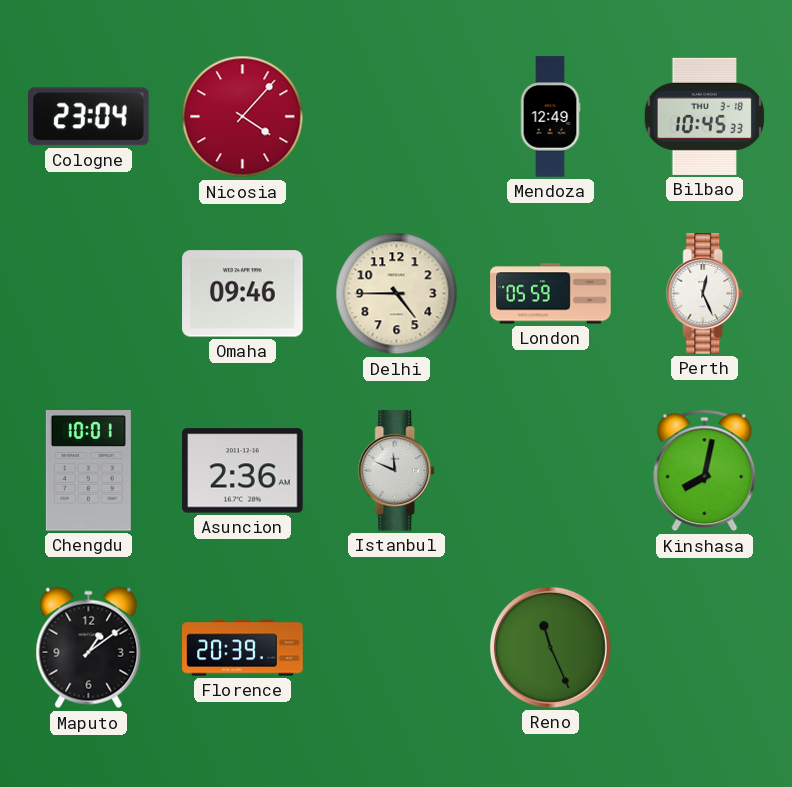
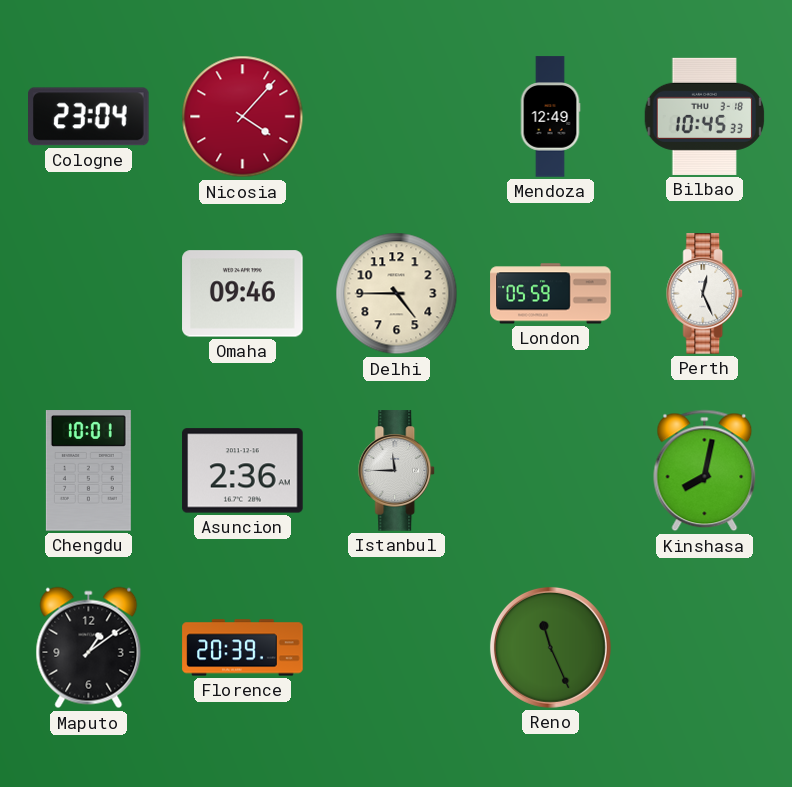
Istanbul: 11:49 -> 11:45
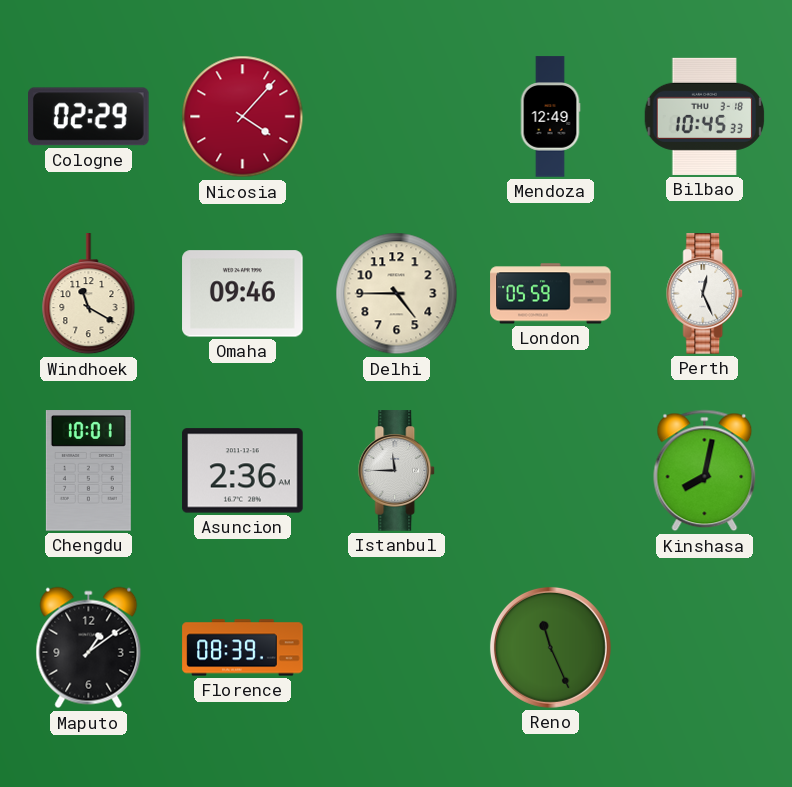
Cologne: 23:04 -> 02:29
Windhoek: none -> 11:20
Florence: 20:39 -> 08:39
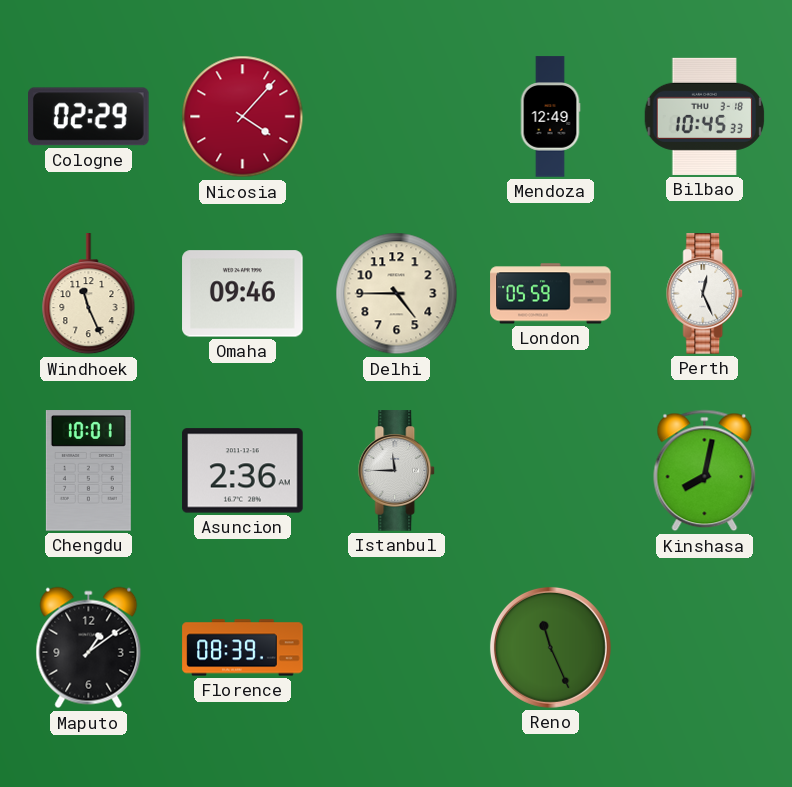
Windhoek: 11:20 -> 11:26
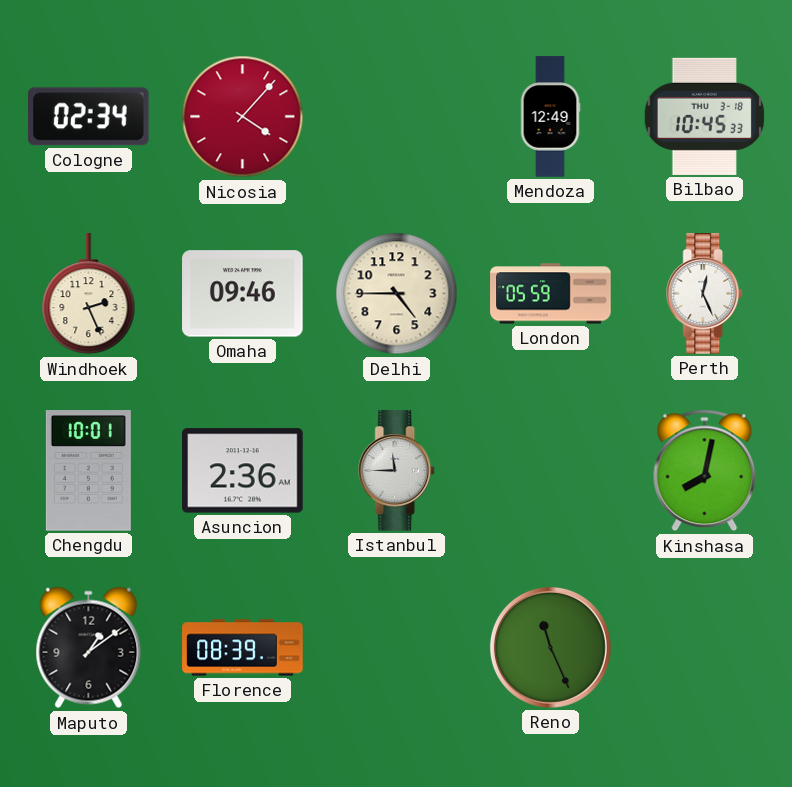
Cologne: 02:29 -> 02:34
Windhoek: 11:26 -> 2:26
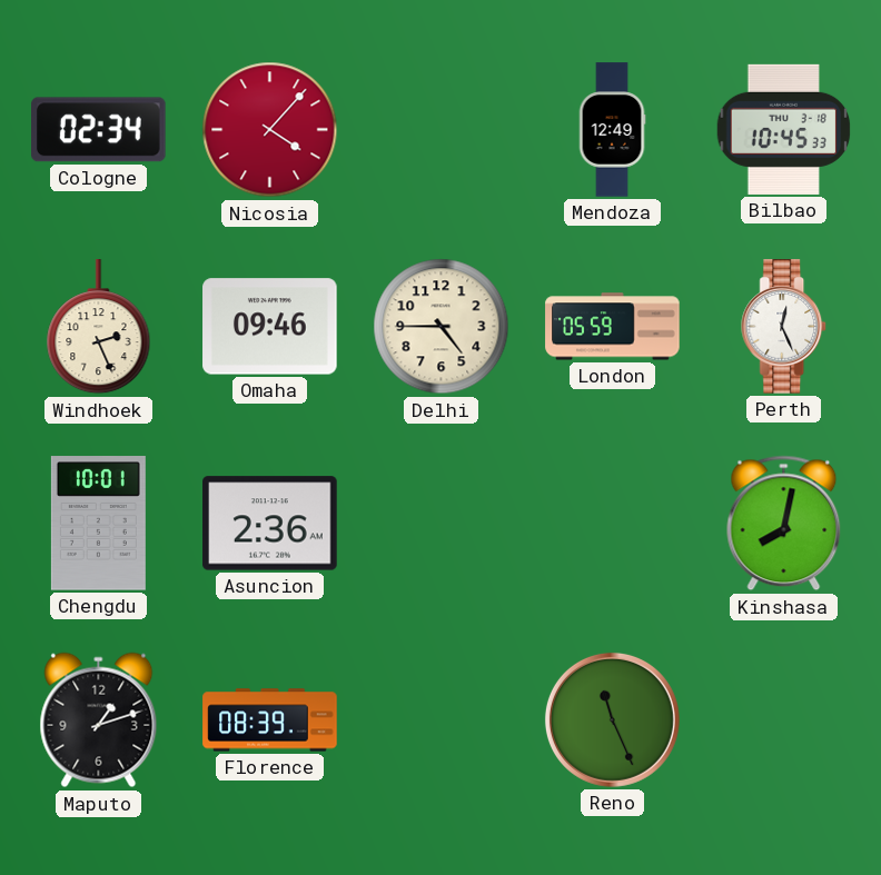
Istanbul: 11:45 -> none
Maputo: 1:09 -> 1:12
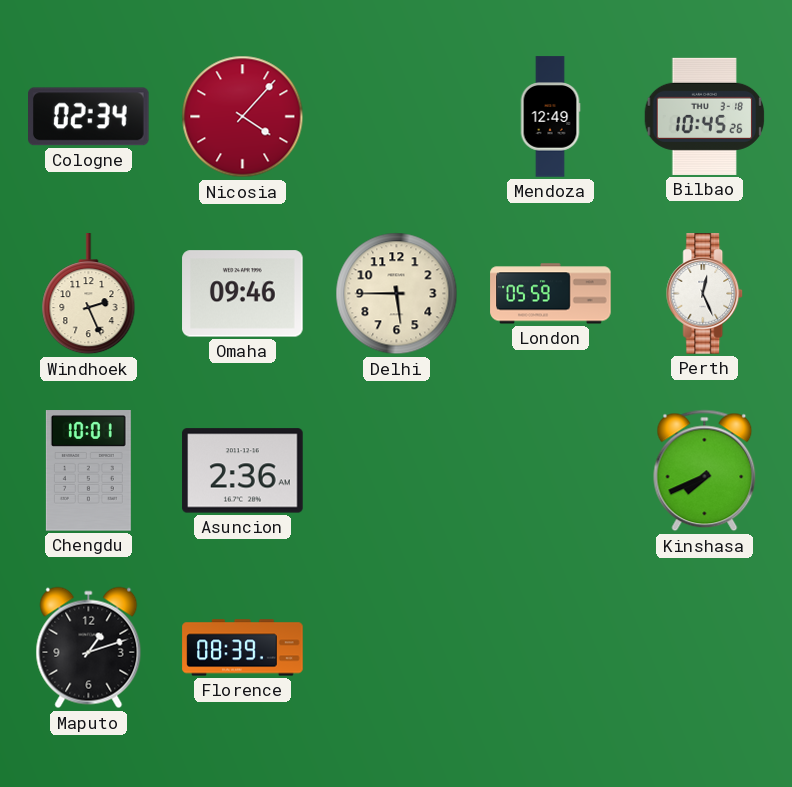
Bilbao: 10:45:33 -> 10:45:26
Delhi: 4:45 -> 5:45
Kinshasa: 8:02 -> 7:41
Reno: 11:26 -> none
